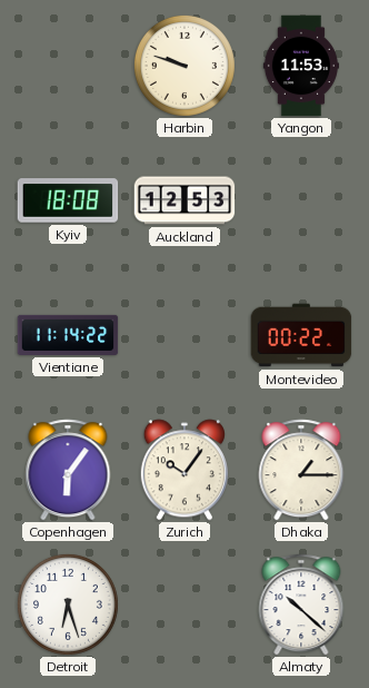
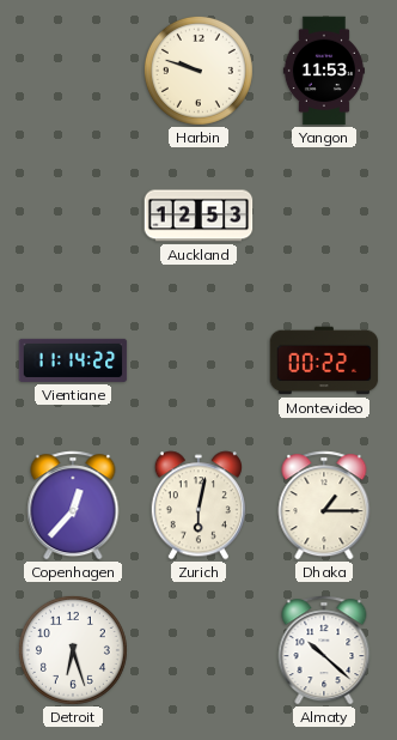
Kyiv: 18:08 -> none
Copenhagen: 6:06 -> 12:37
Zurich: 10:06 -> 6:02
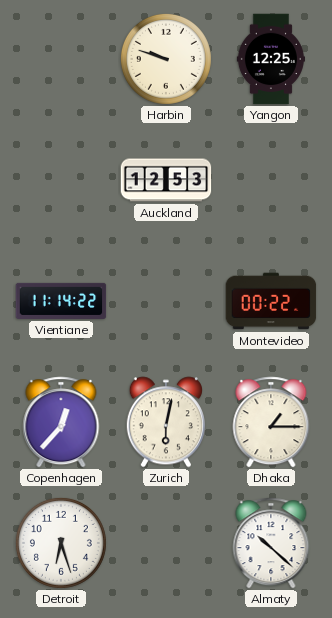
Yangon: 11:53 -> 12:25
